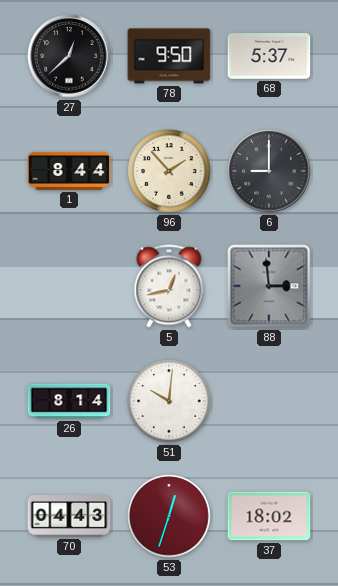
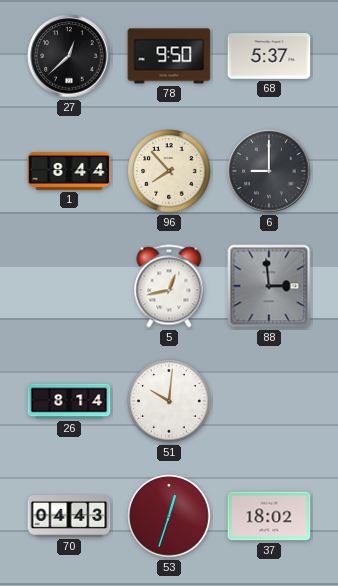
96: 1:53 -> 7:53
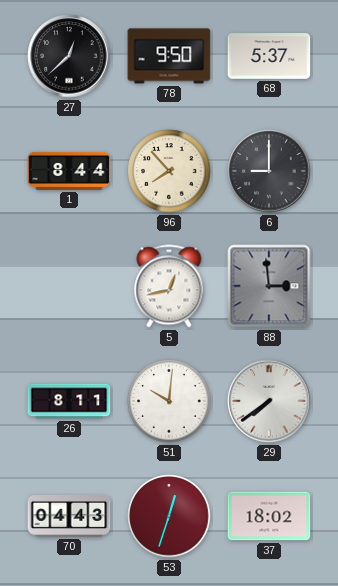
26: 8:14 -> 8:11
29: none -> 7:39
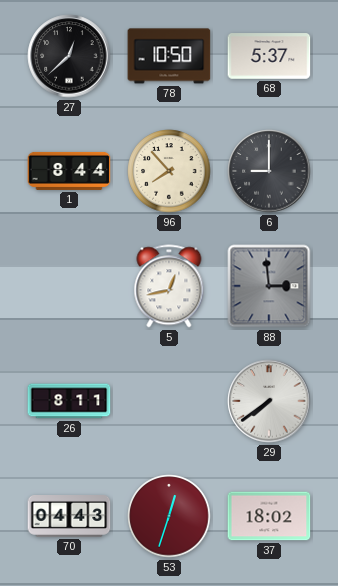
78: 9:50 -> 10:50
51: 10:01 -> none
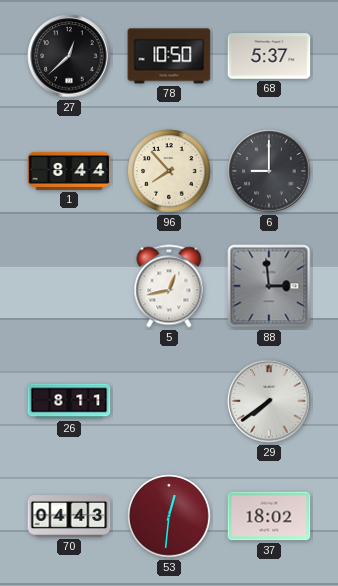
53: 12:33 -> 12:31
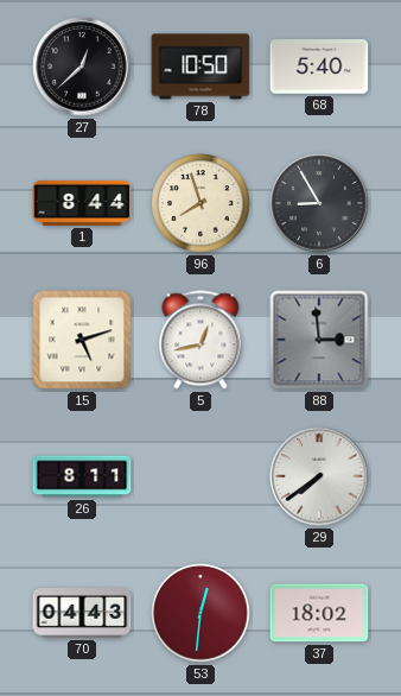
68: 5:37 -> 5:40
96: 7:53 -> 7:57
6: 9:00 -> 8:55
15: none -> 5:12
